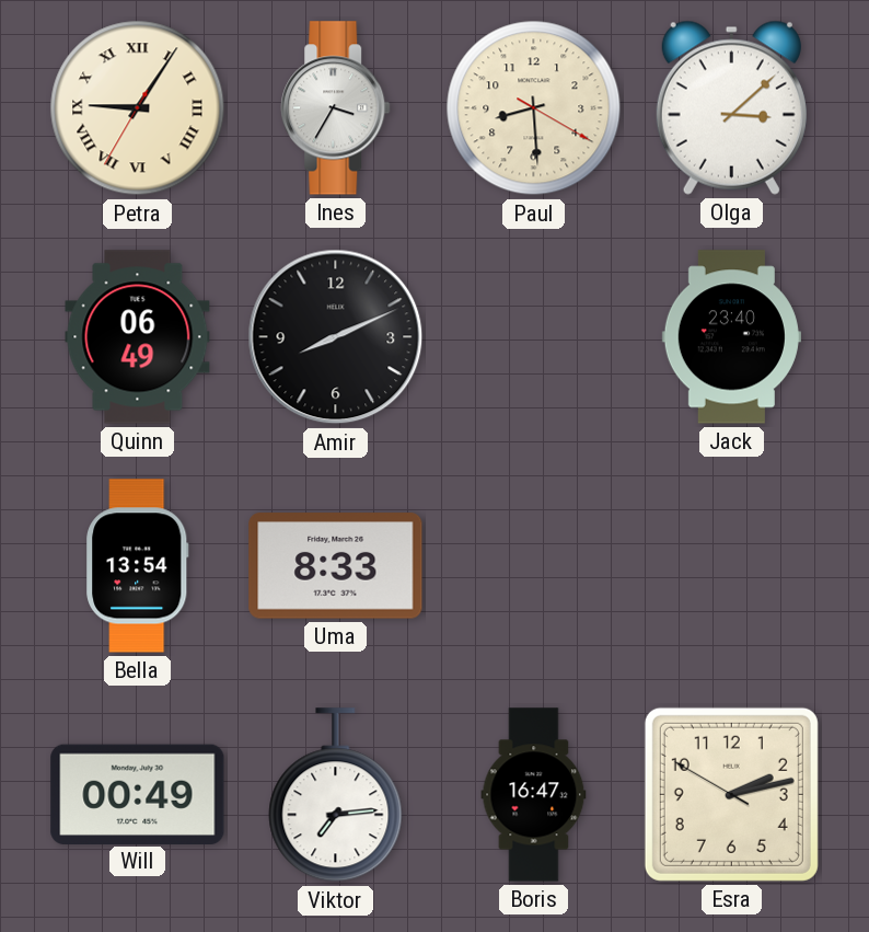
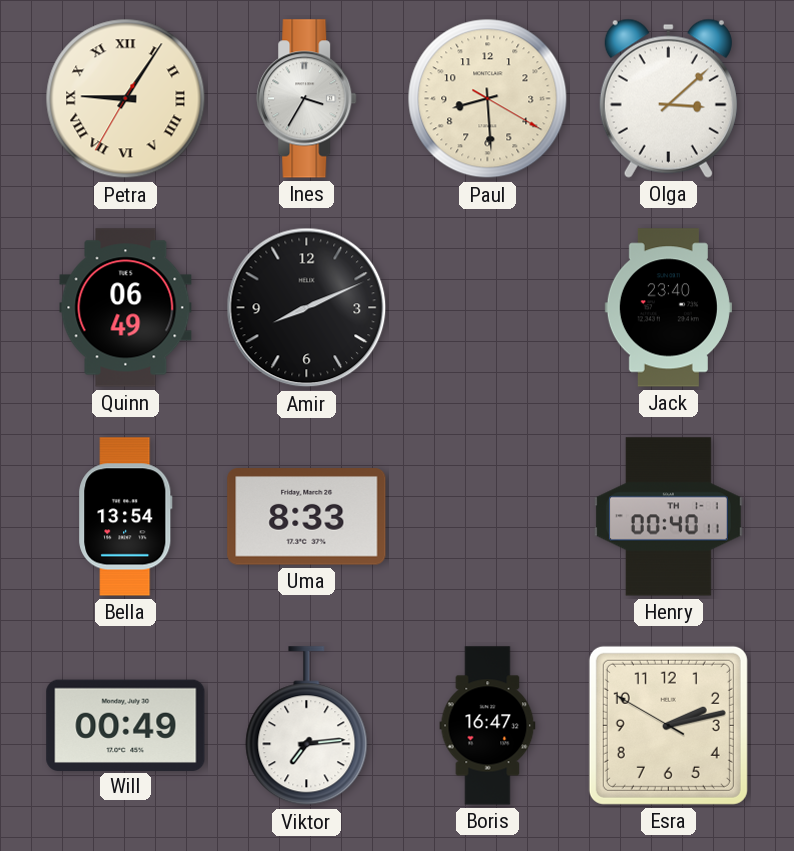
Henry: none -> 00:40
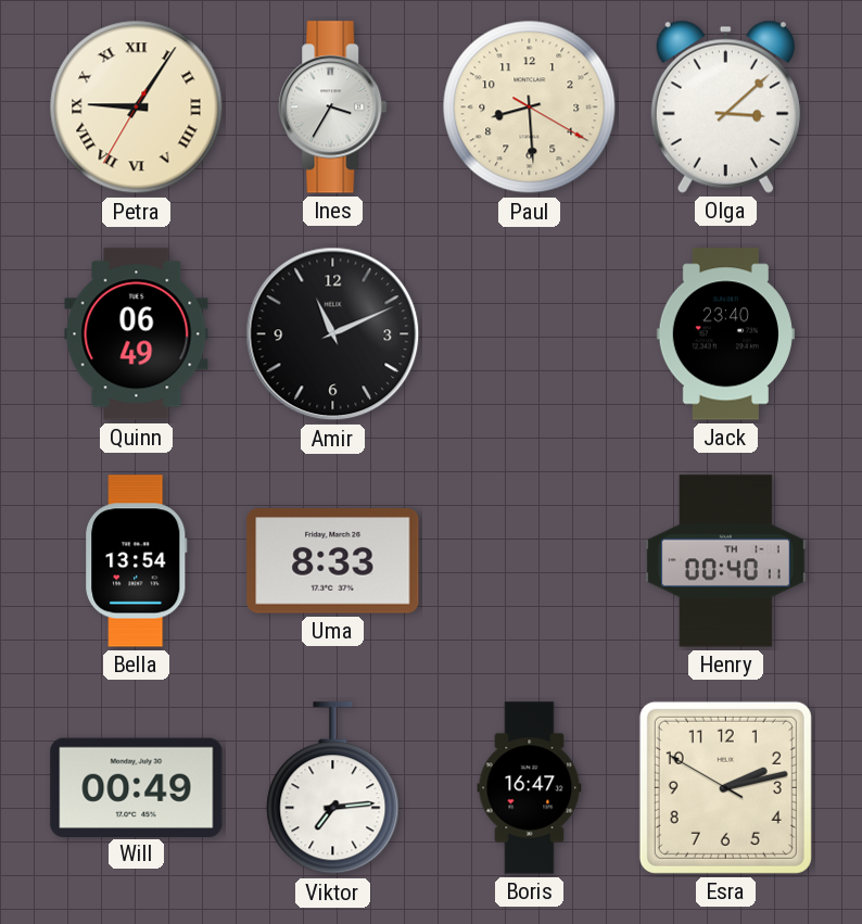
Amir: 8:11 -> 11:11
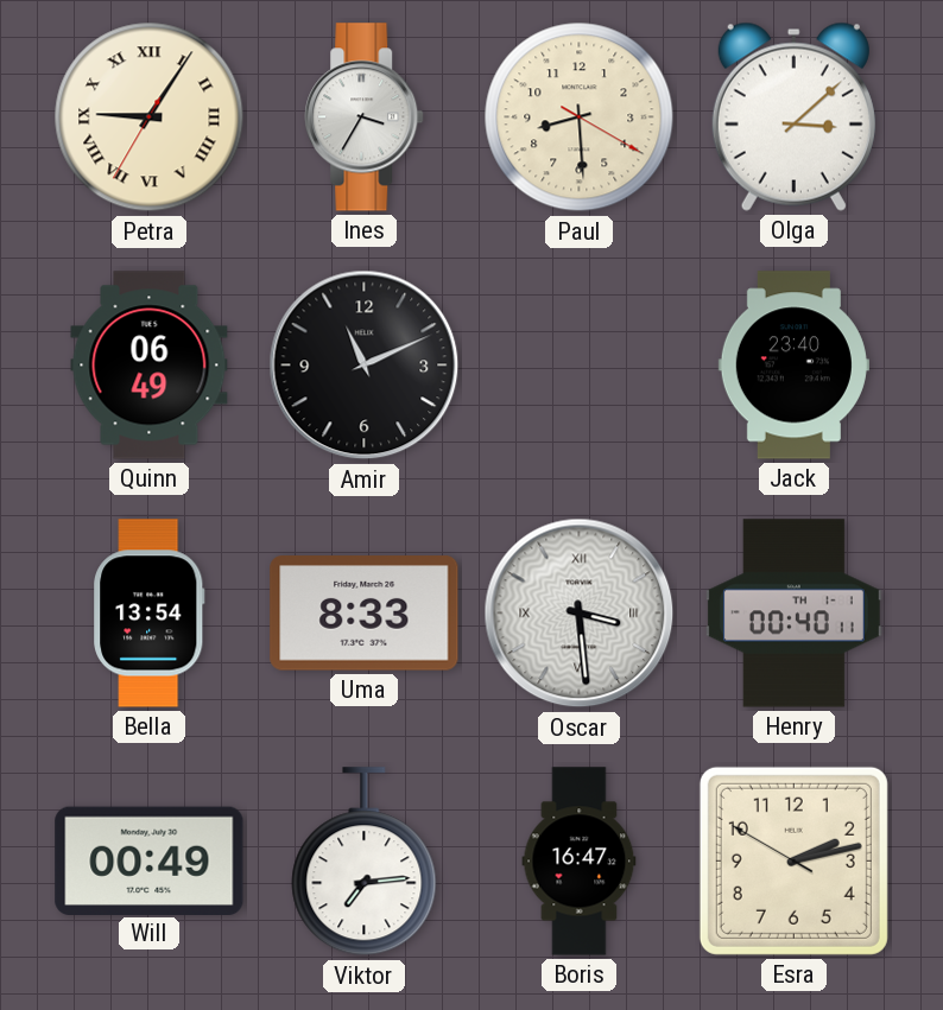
Oscar: none -> 3:29
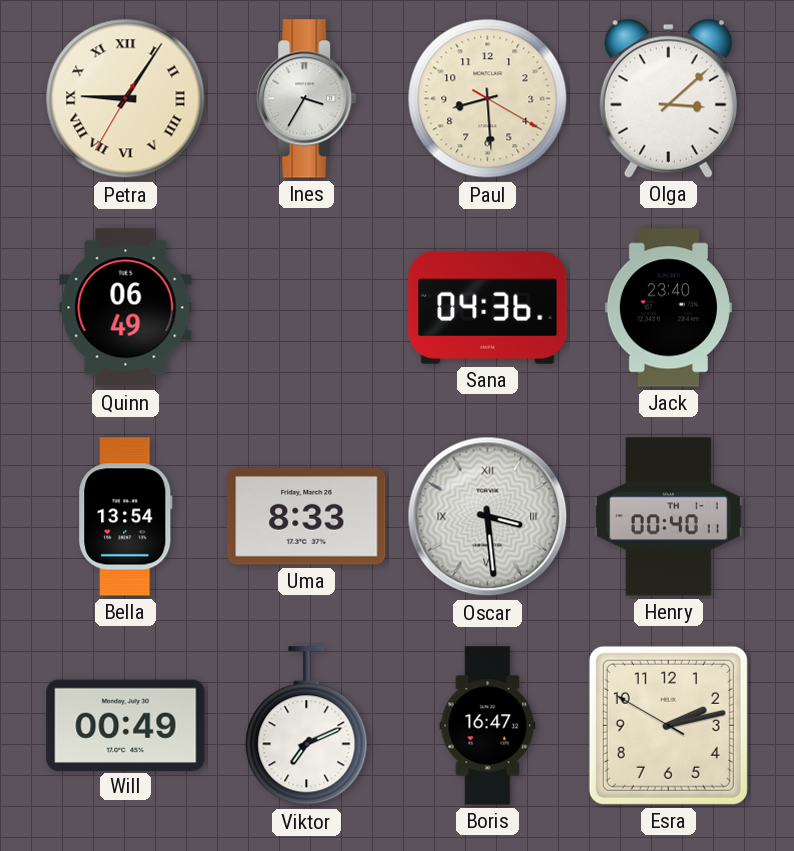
Amir: 11:11 -> none
Sana: none -> 04:36
Viktor: 7:14 -> 7:11
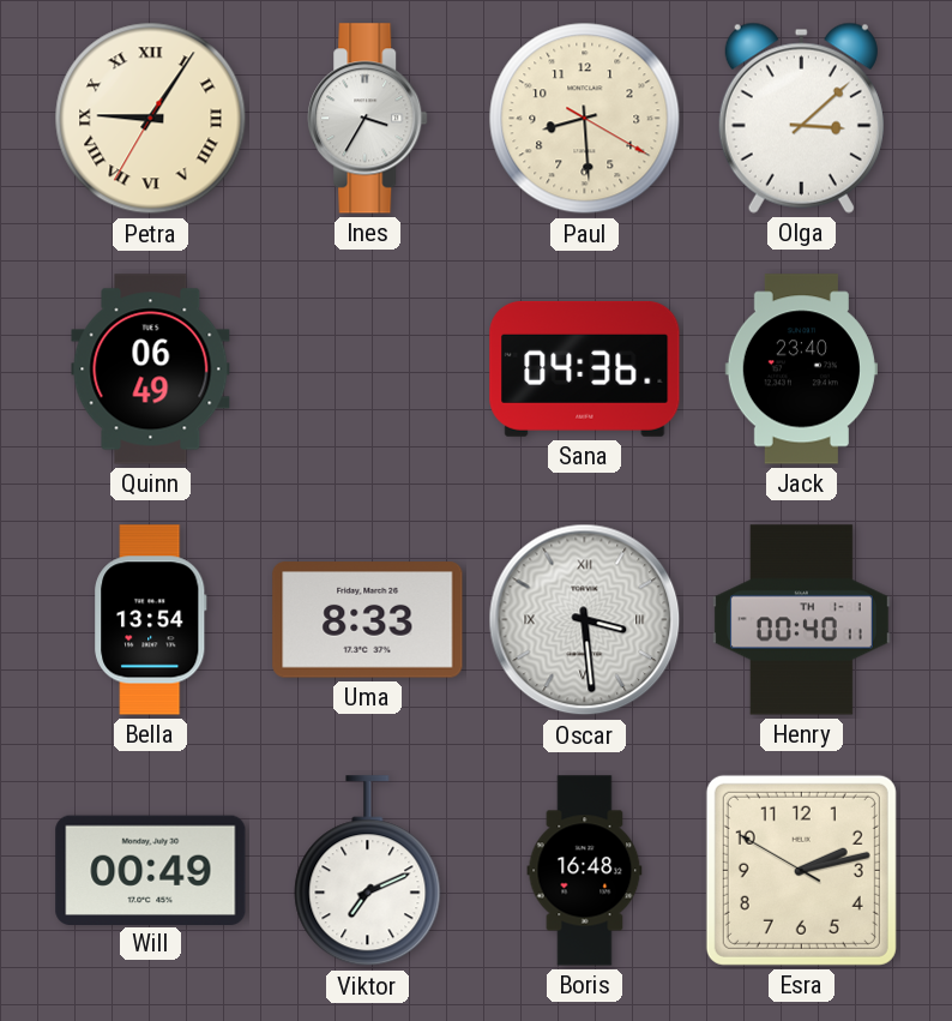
Boris: 16:47 -> 16:48
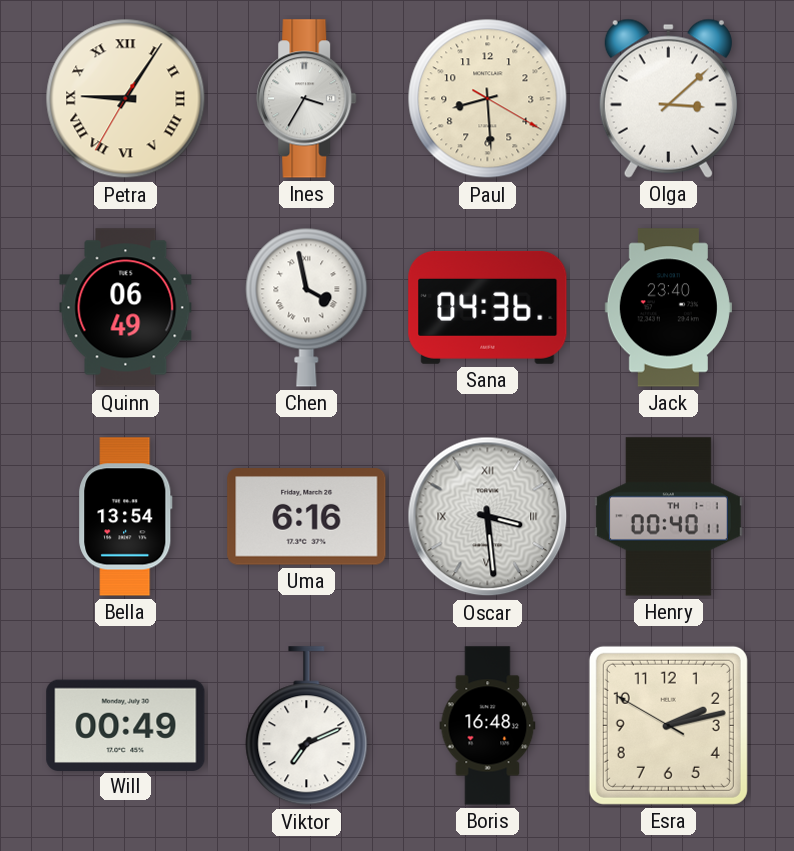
Chen: none -> 3:58
Uma: 8:33 -> 6:16
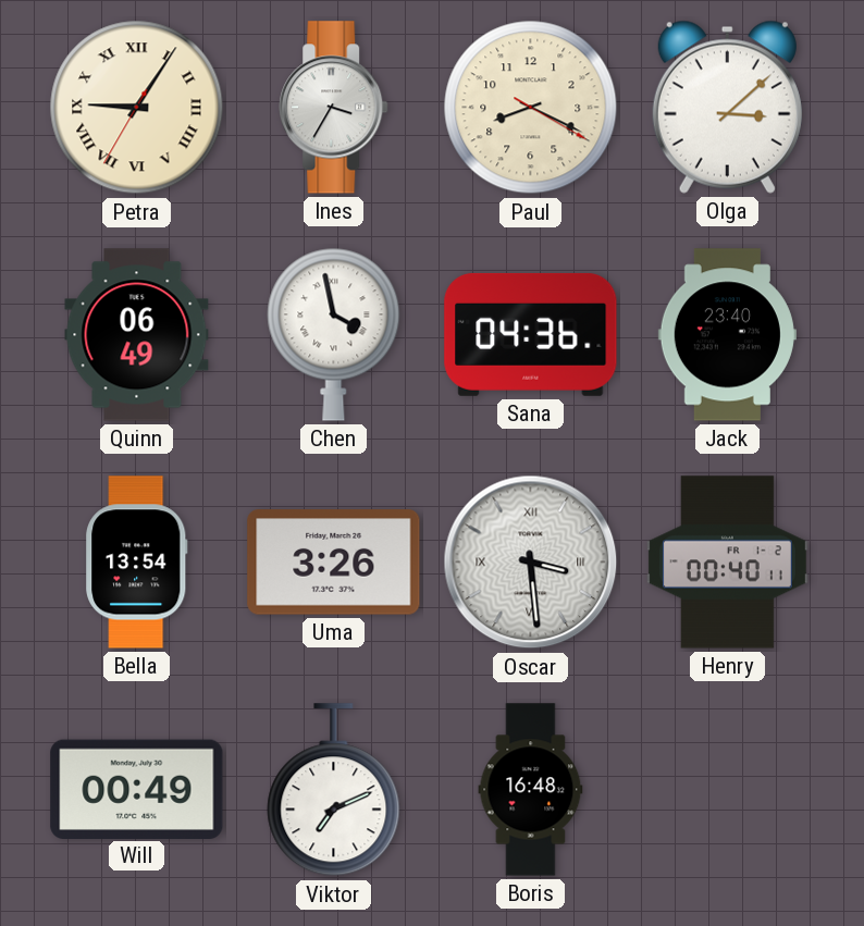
Paul: 8:29 -> 8:19
Uma: 6:16 -> 3:26
Henry date: TH 1-1 -> FR 1-2
Esra: 2:12 -> none
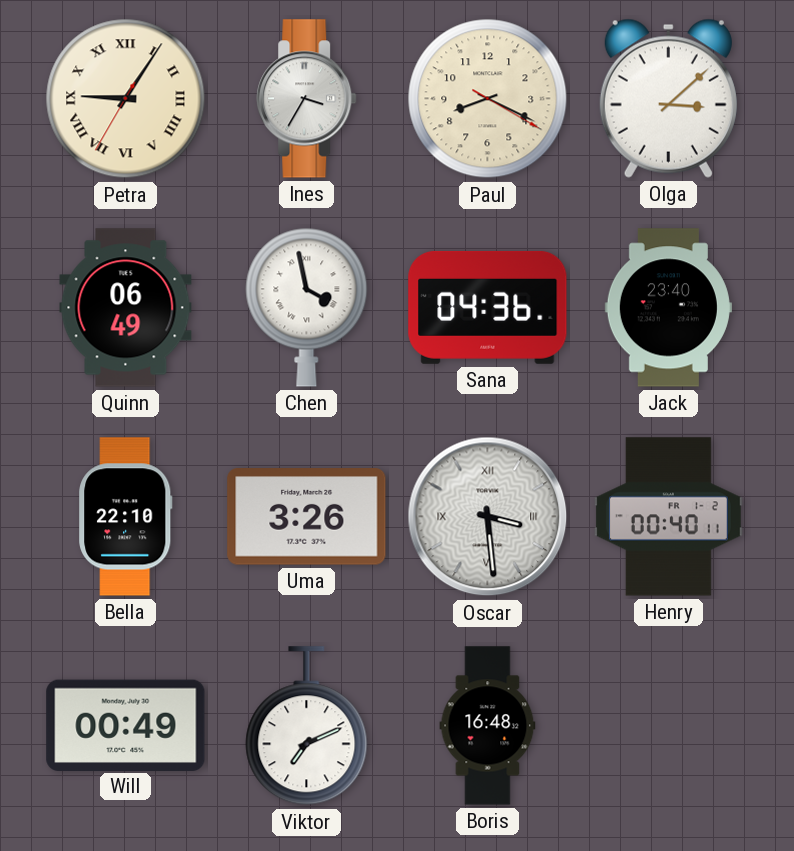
Bella: 13:54 -> 22:10
